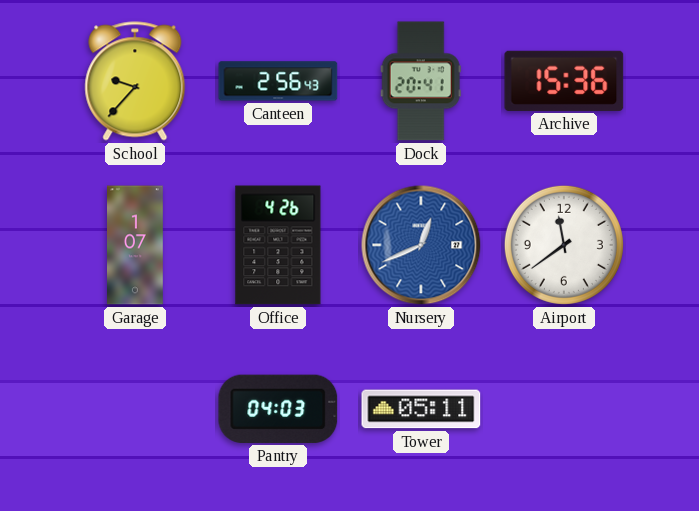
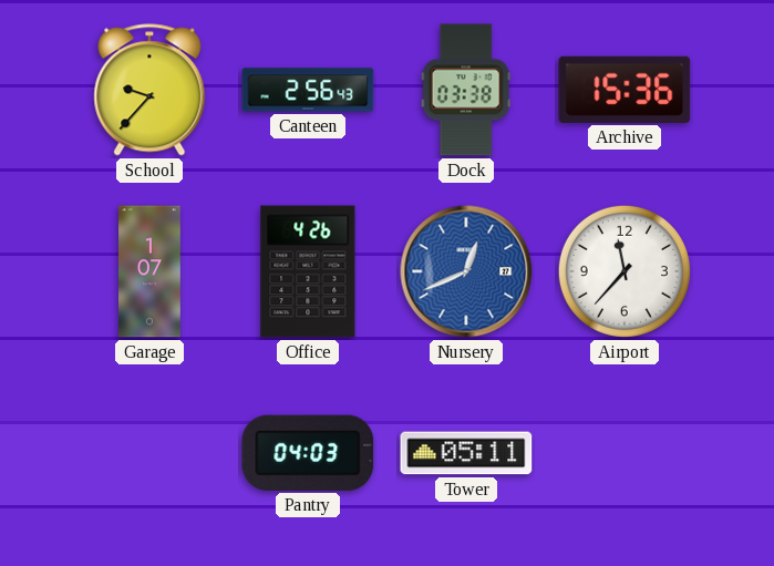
Dock: 20:41 -> 03:38
Airport: 11:39 -> 11:37
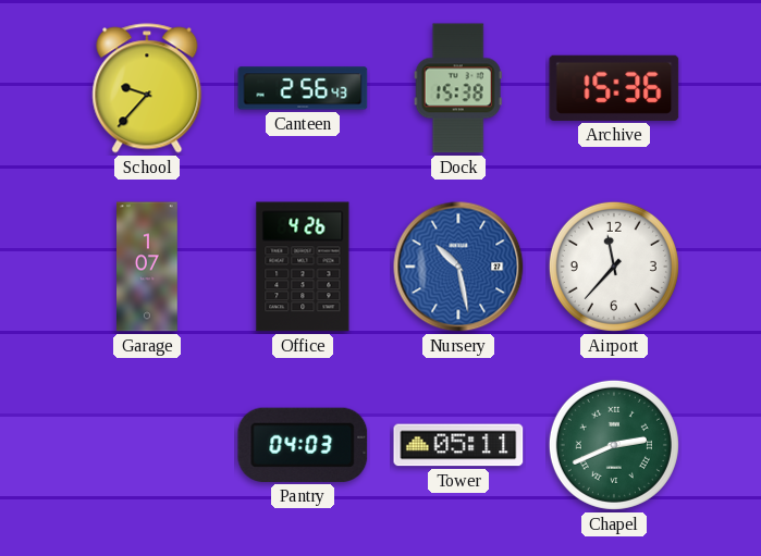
Dock: 03:38 -> 15:38
Nursery: 12:41 -> 10:28
Chapel: none -> 2:41
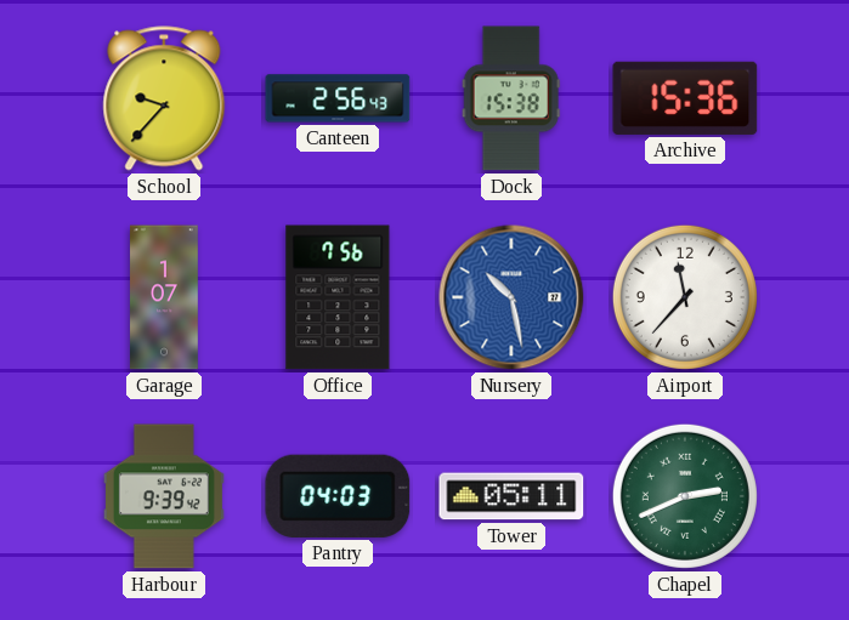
Office: 4:26 -> 7:56
Harbour: none -> 9:39
